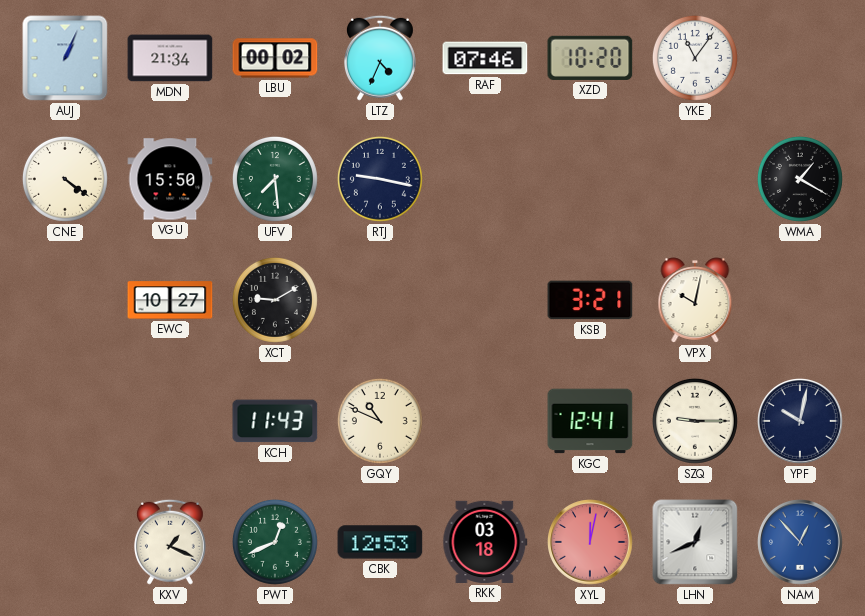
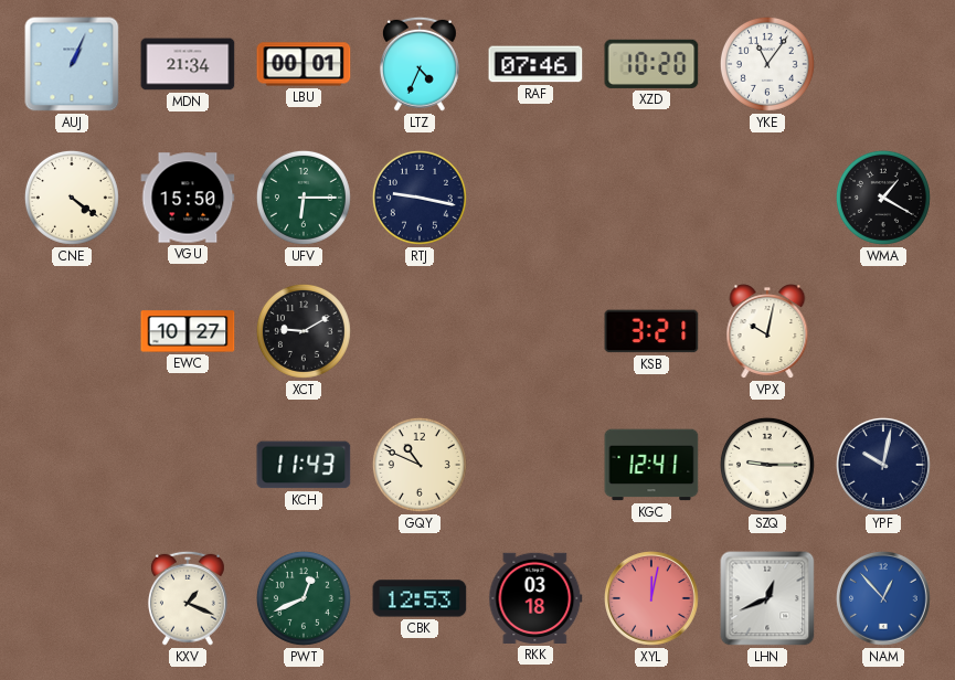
LBU: 00:02 -> 00:01
UFV: 7:29 -> 6:15
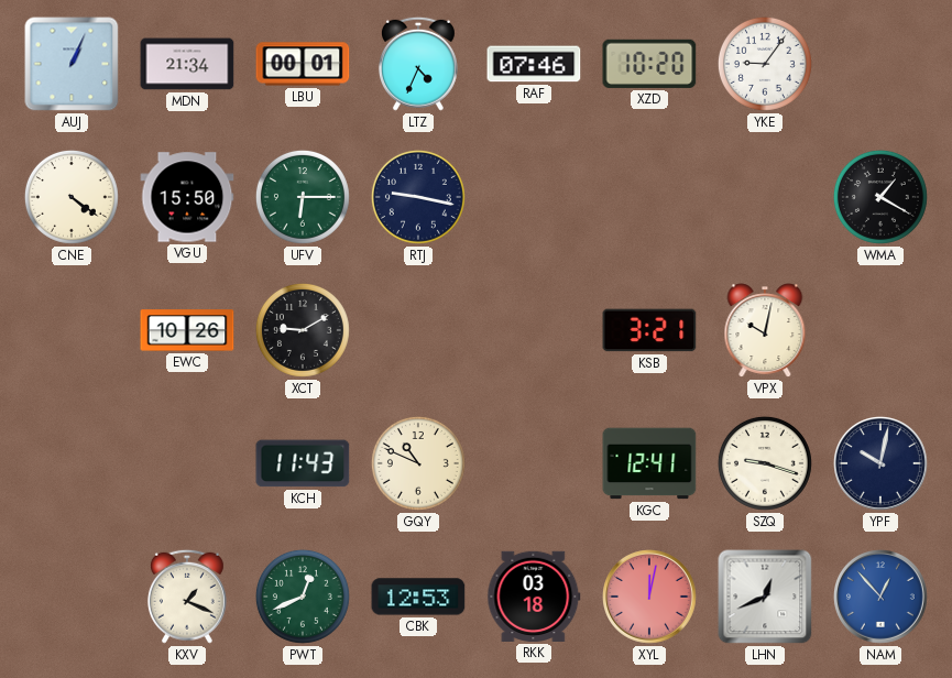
YKE: 11:06 -> 9:06
EWC: 10:27 -> 10:26
SZQ: 9:15 -> 9:18
